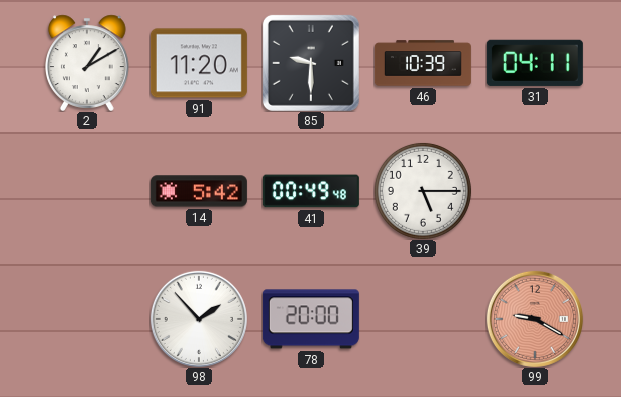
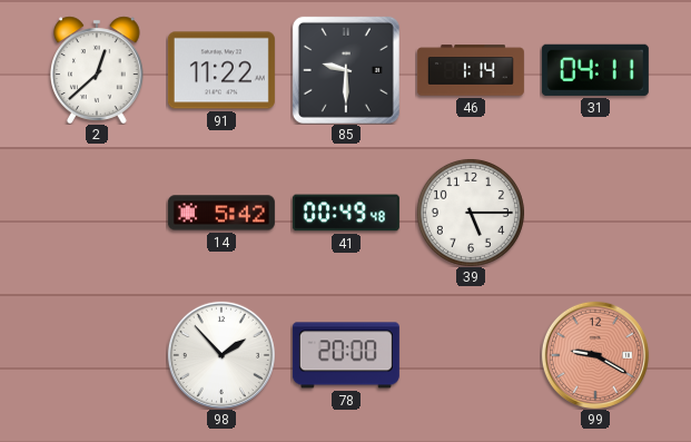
2: 1:10 -> 12:38
91: 11:20 -> 11:22
46: 10:39 -> 1:14
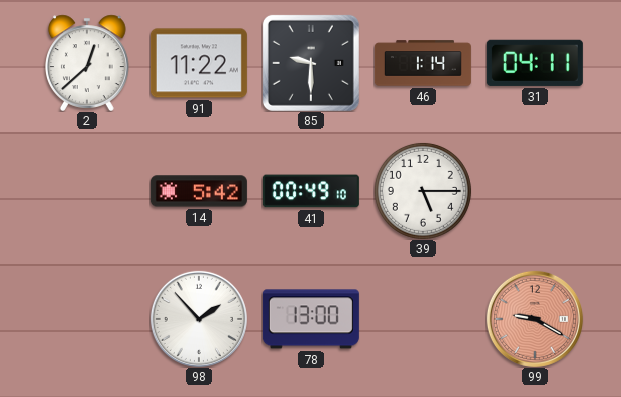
41: 00:49:48 -> 00:49:10
78: 20:00 -> 13:00
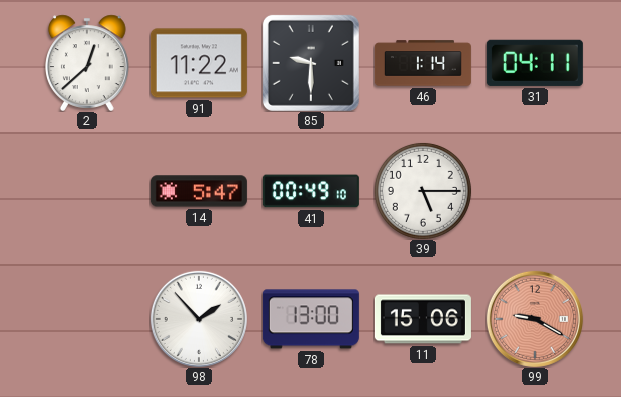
14: 5:42 -> 5:47
11: none -> 15:06
